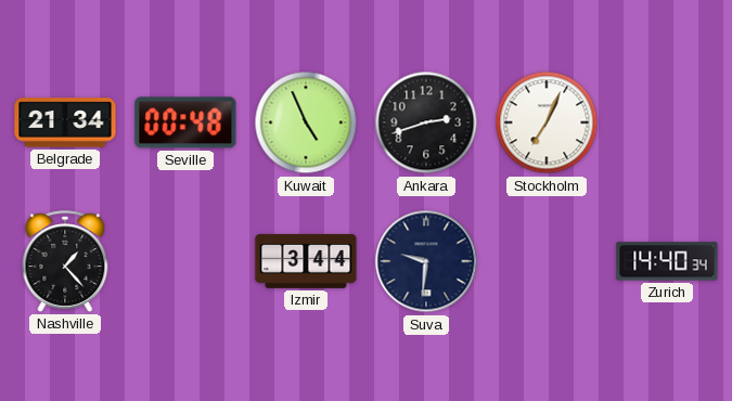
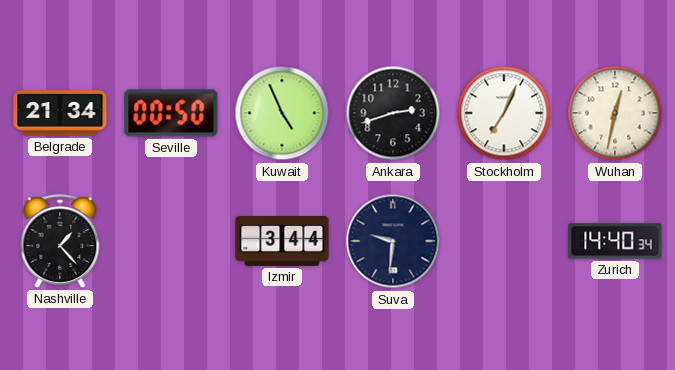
Seville: 00:48 -> 00:50
Wuhan: none -> 12:32
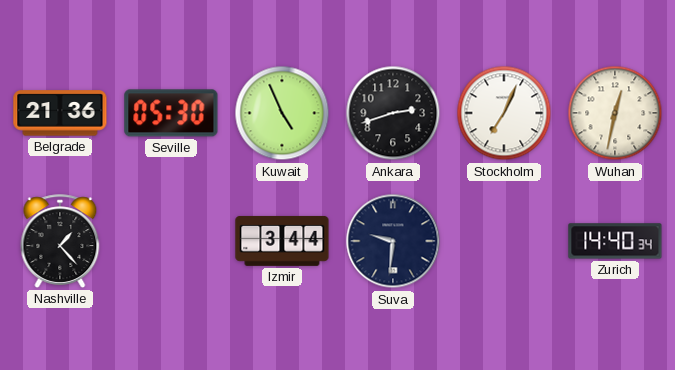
Belgrade: 21:34 -> 21:36
Seville: 00:50 -> 05:30
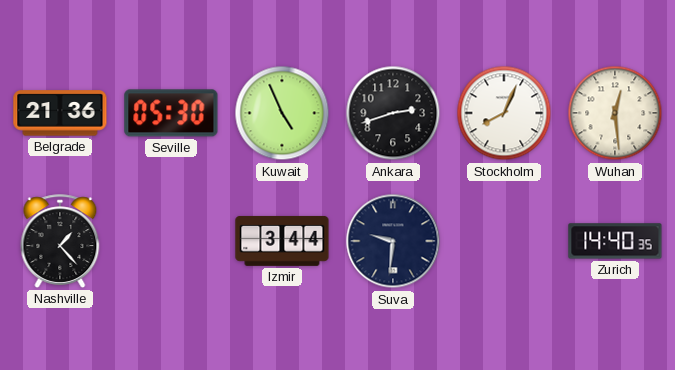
Stockholm: 7:04 -> 8:04
Wuhan: 12:32 -> 12:29
Zurich: 14:40:34 -> 14:40:35
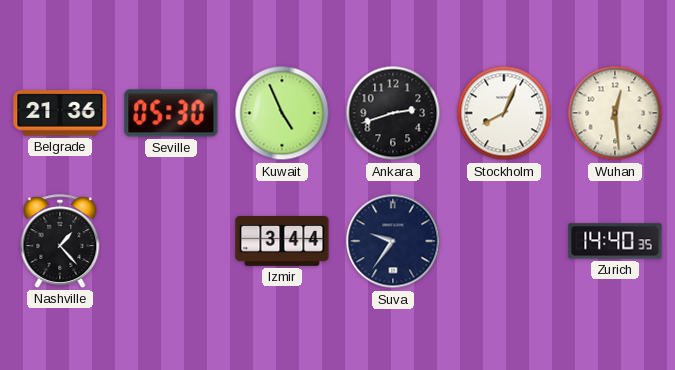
Suva: 9:31 -> 9:36
